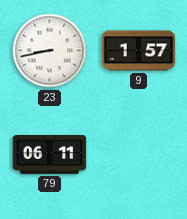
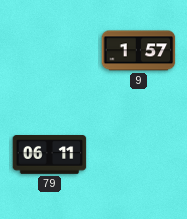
23: 8:43 -> none
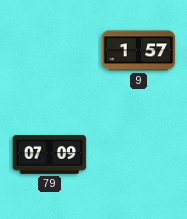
79: 06:11 -> 07:09
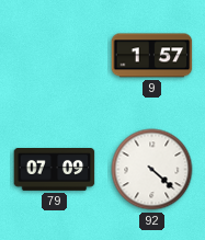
92: none -> 4:22
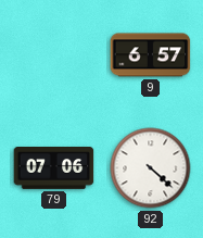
9: 1:57 -> 6:57
79: 07:09 -> 07:06
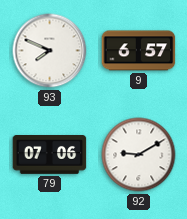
93: none -> 7:49
92: 4:22 -> 9:10
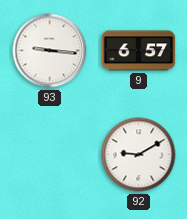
93: 7:49 -> 9:16
79: 07:06 -> none
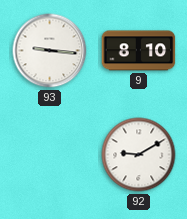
9: 6:57 -> 8:10
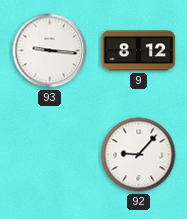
9: 8:10 -> 8:12
92: 9:10 -> 9:07
